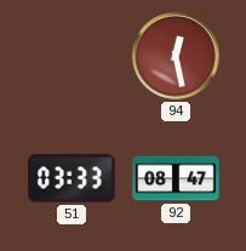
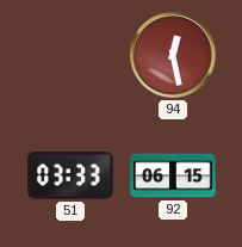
92: 08:47 -> 06:15
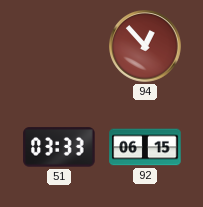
94: 12:28 -> 12:53
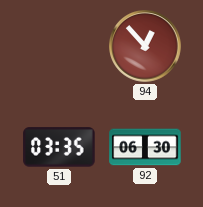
51: 03:33 -> 03:35
92: 06:15 -> 06:30
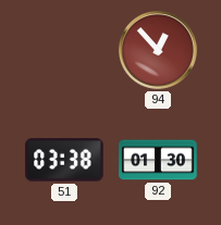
51: 03:35 -> 03:38
92: 06:30 -> 01:30
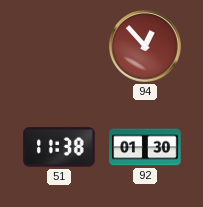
51: 03:38 -> 11:38
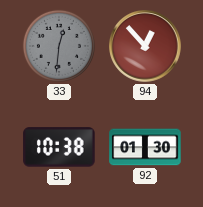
33: none -> 12:31
51: 11:38 -> 10:38
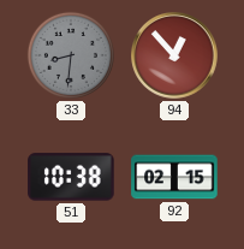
33: 12:31 -> 8:31
92: 01:30 -> 02:15
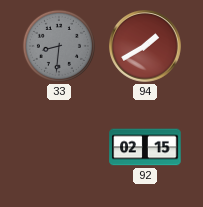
94: 12:53 -> 1:40
51: 10:38 -> none
